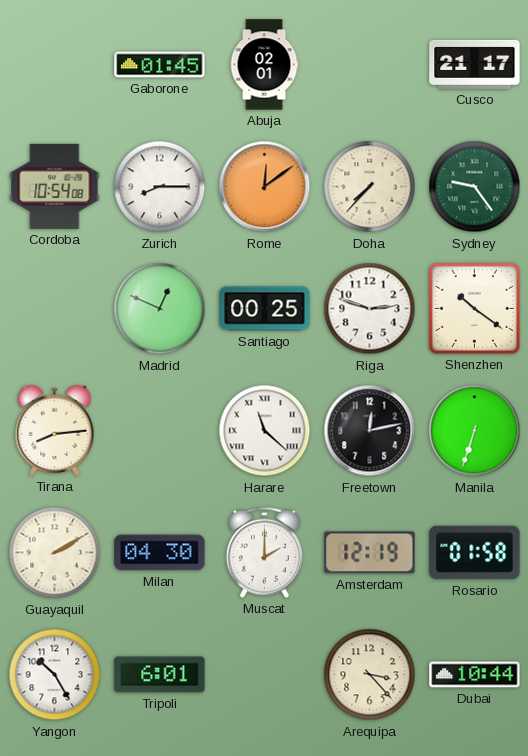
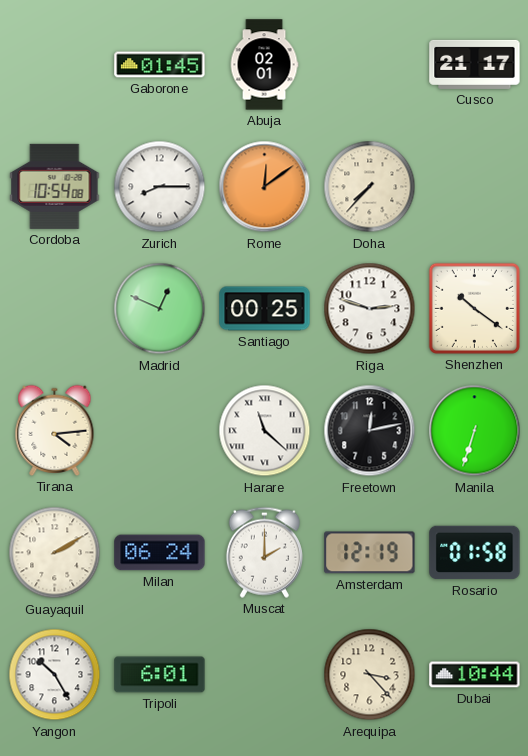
Sydney: 9:24 -> none
Tirana: 8:14 -> 4:14
Milan: 04:30 -> 06:24
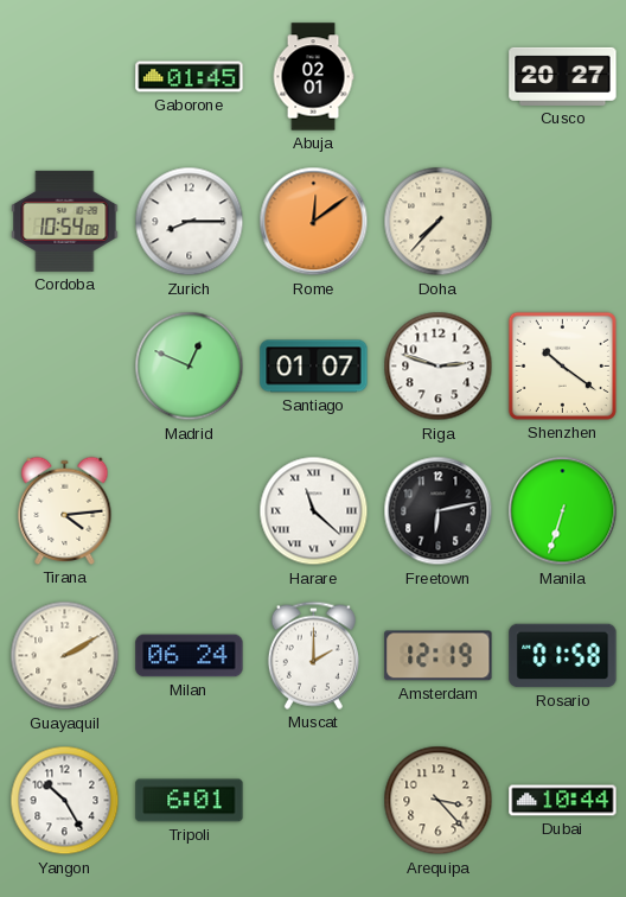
Cusco: 21:17 -> 20:27
Santiago: 00:25 -> 01:07
Freetown: 12:13 -> 6:13
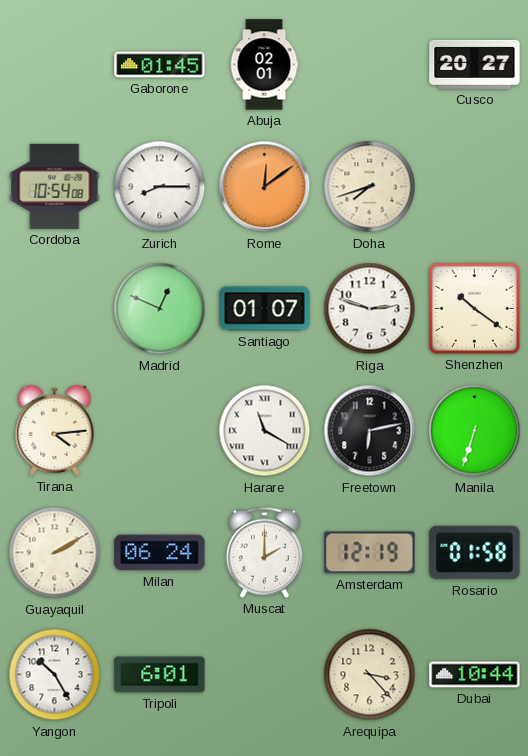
Doha: 7:37 -> 7:42
Harare: 11:22 -> 11:20
